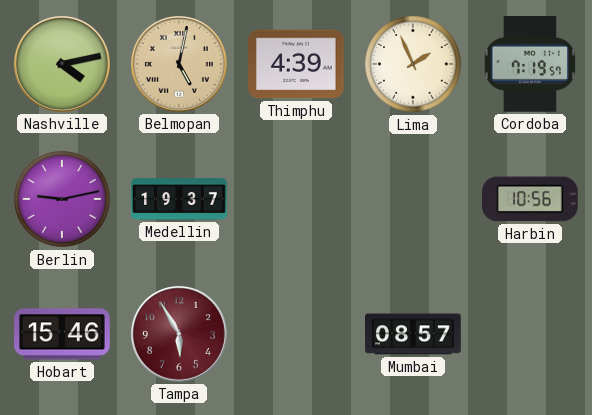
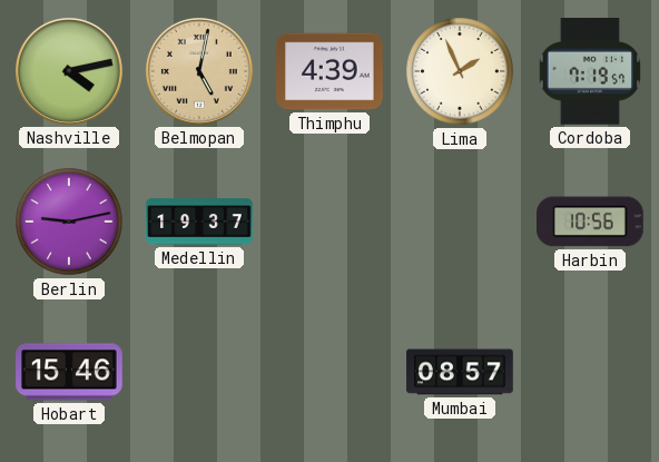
Tampa: 5:55 -> none
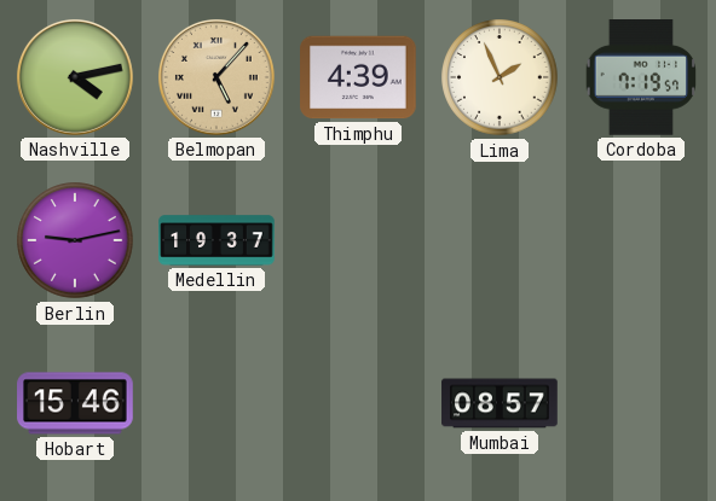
Belmopan: 5:02 -> 5:07
Harbin: 10:56 -> none
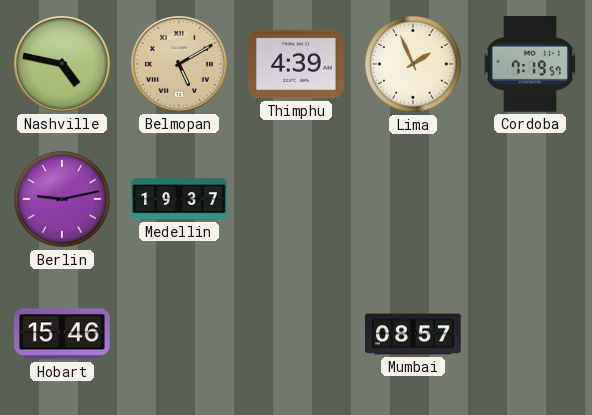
Nashville: 4:13 -> 4:47
Belmopan: 5:07 -> 5:10
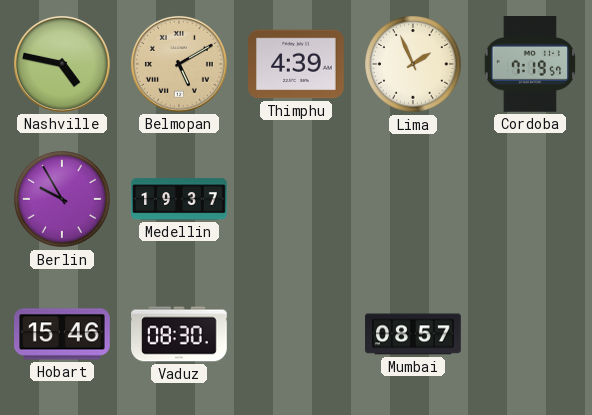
Berlin: 9:13 -> 9:55
Vaduz: none -> 08:30
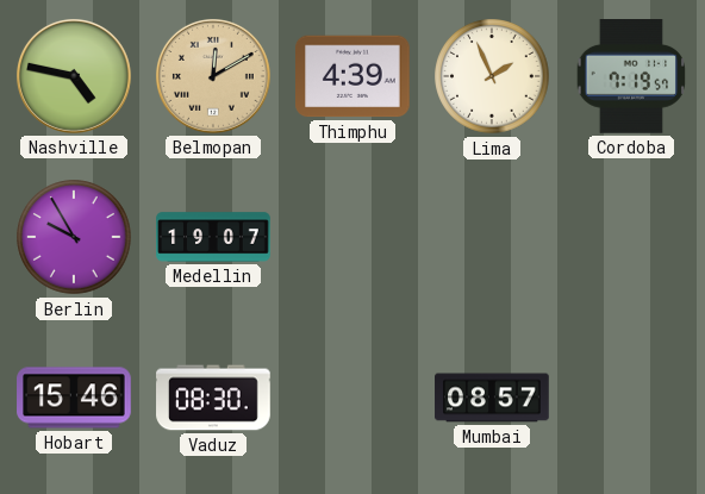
Belmopan: 5:10 -> 12:10
Medellin: 19:37 -> 19:07
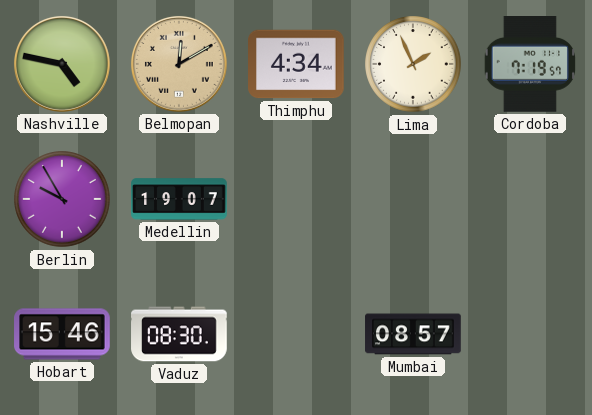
Thimphu: 4:39 -> 4:34
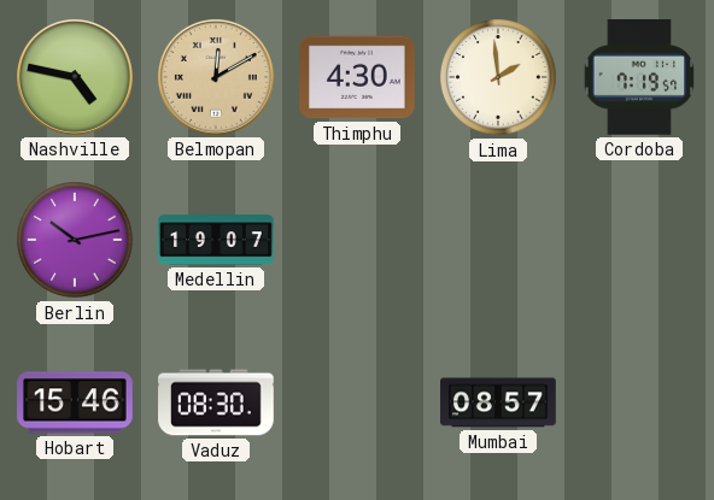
Thimphu: 4:34 -> 4:30
Lima: 1:56 -> 1:59
Berlin: 9:55 -> 10:13
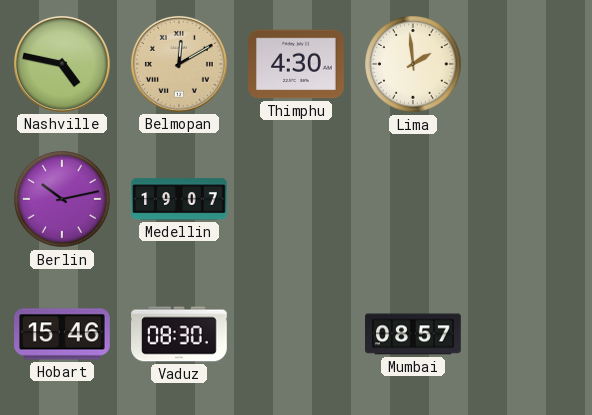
Cordoba: 7:19 -> none
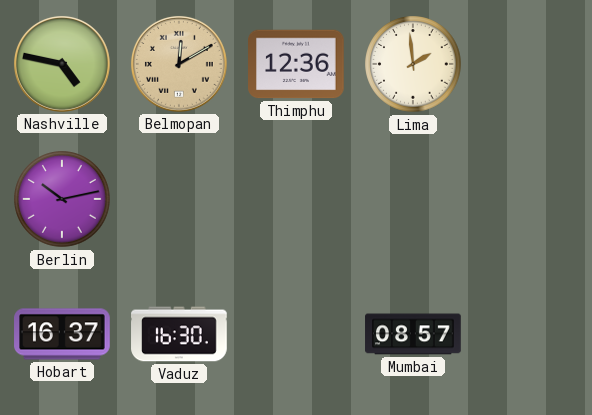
Thimphu: 4:30 -> 12:36
Medellin: 19:07 -> none
Hobart: 15:46 -> 16:37
Vaduz: 08:30 -> 16:30
